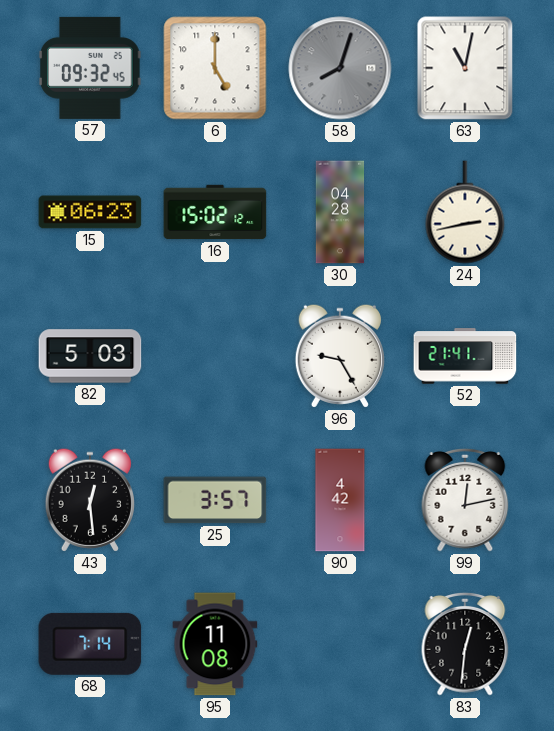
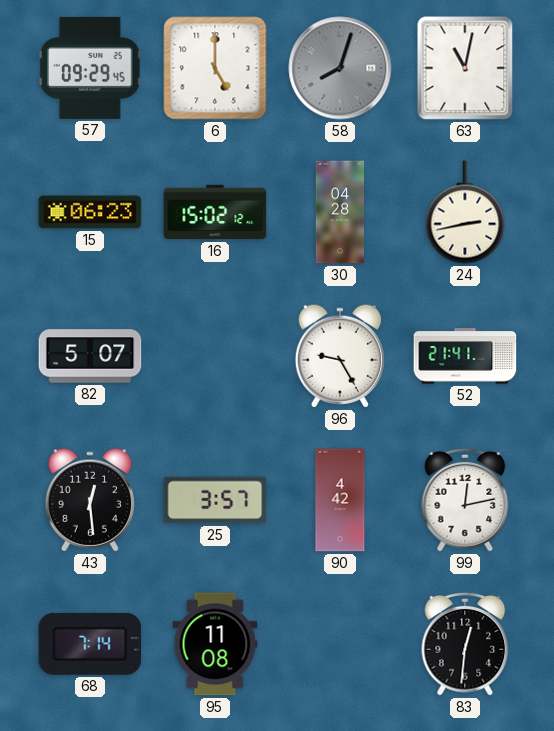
57: 09:32 -> 09:29
82: 5:03 -> 5:07
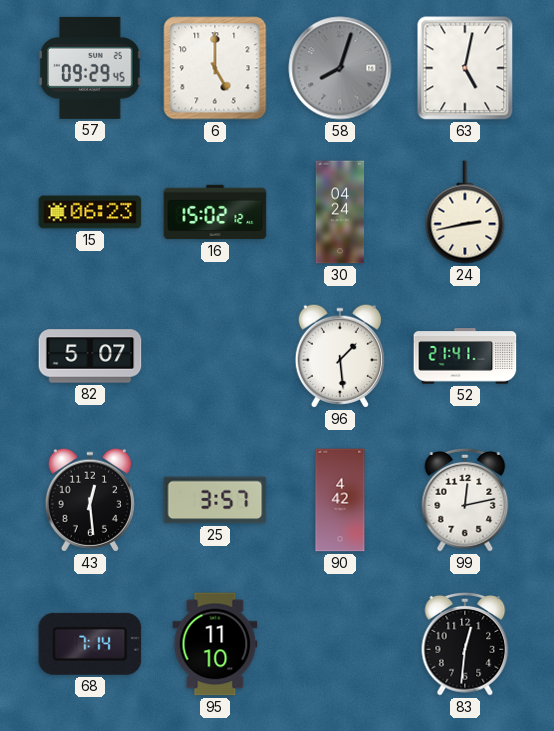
63: 11:02 -> 5:02
30: 04:28 -> 04:24
96: 9:25 -> 1:29
95: 11:08 -> 11:10
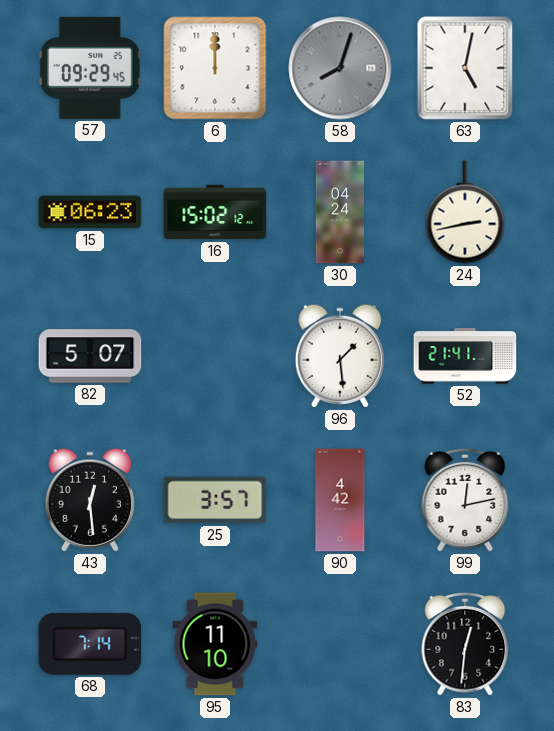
6: 5:00 -> 12:00
